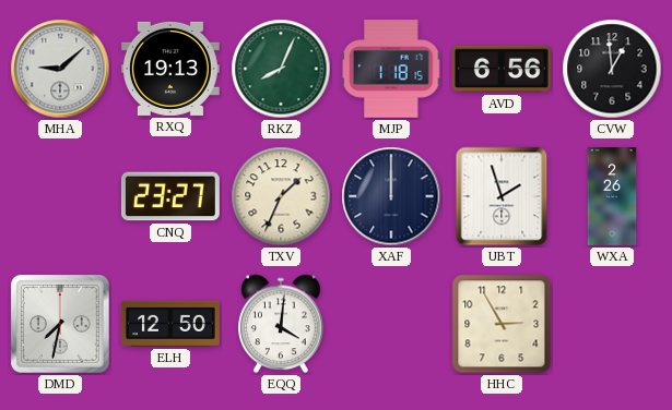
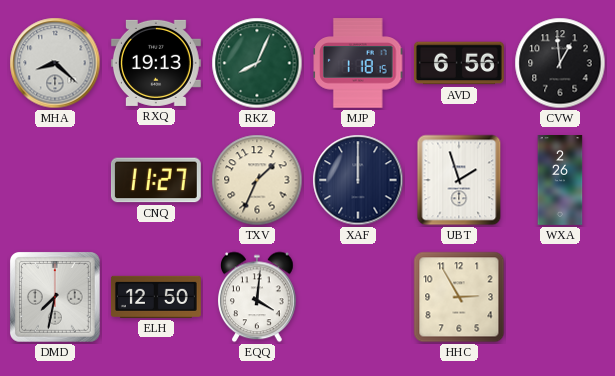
MHA: 9:08 -> 8:22
CNQ: 23:27 -> 11:27
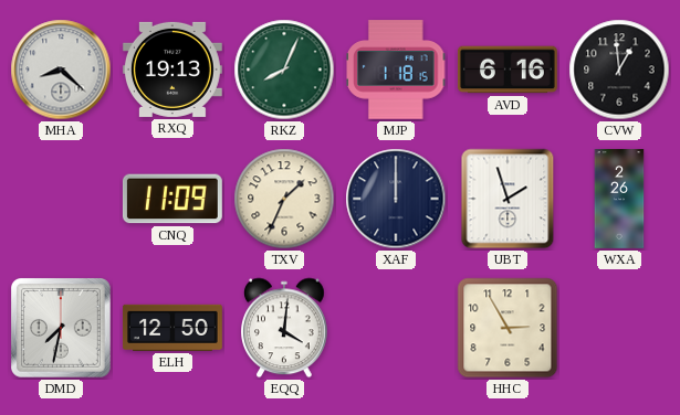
AVD: 6:56 -> 6:16
CNQ: 11:27 -> 11:09
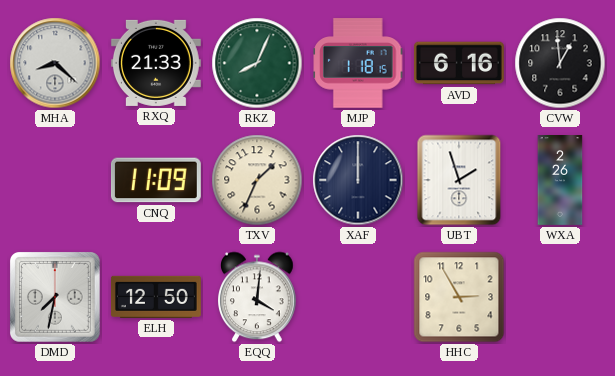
RXQ: 19:13 -> 21:33
